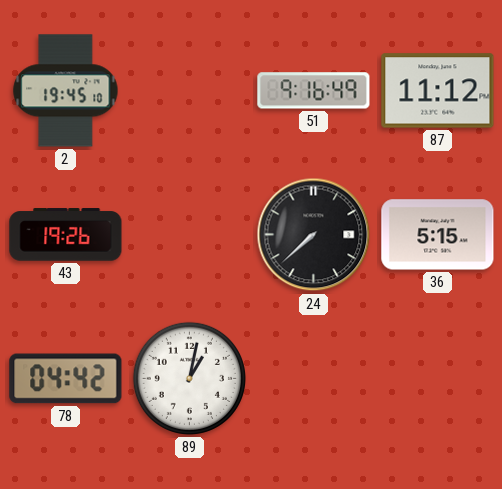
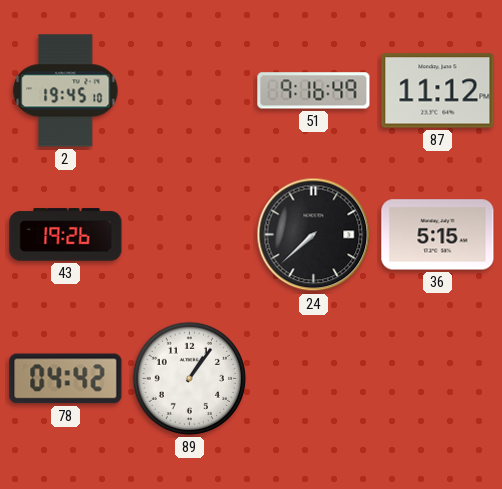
89: 1:02 -> 1:06
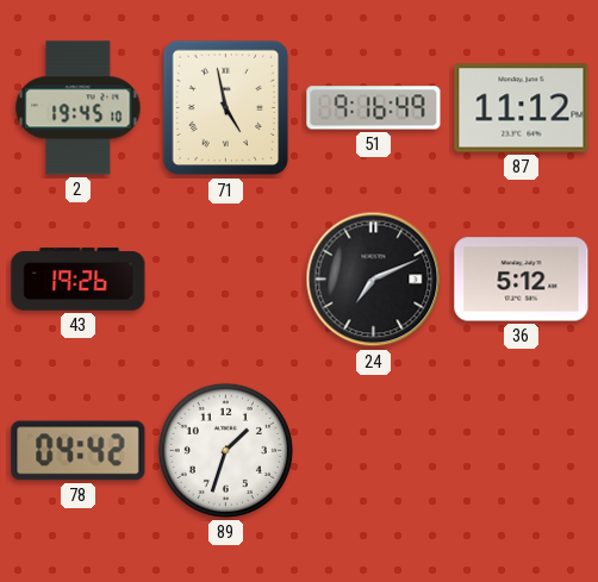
71: none -> 4:58
24: 7:38 -> 7:11
36: 5:15 -> 5:12
89: 1:06 -> 1:33
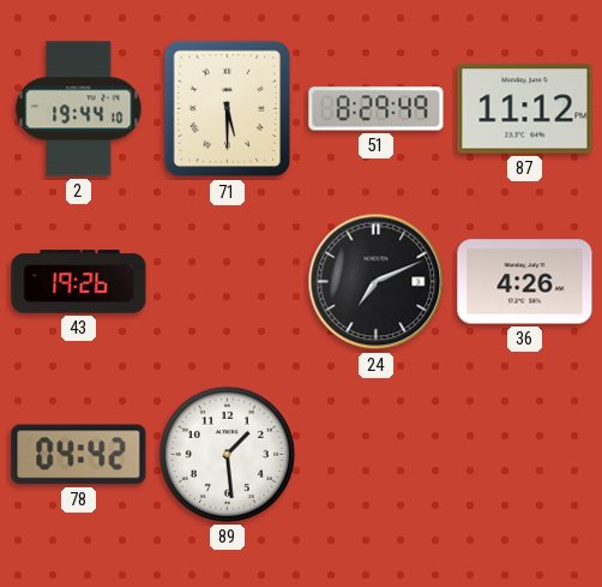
2: 19:45 -> 19:44
71: 4:58 -> 5:30
51: 9:16 -> 8:29
36: 5:12 -> 4:26
89: 1:33 -> 1:29
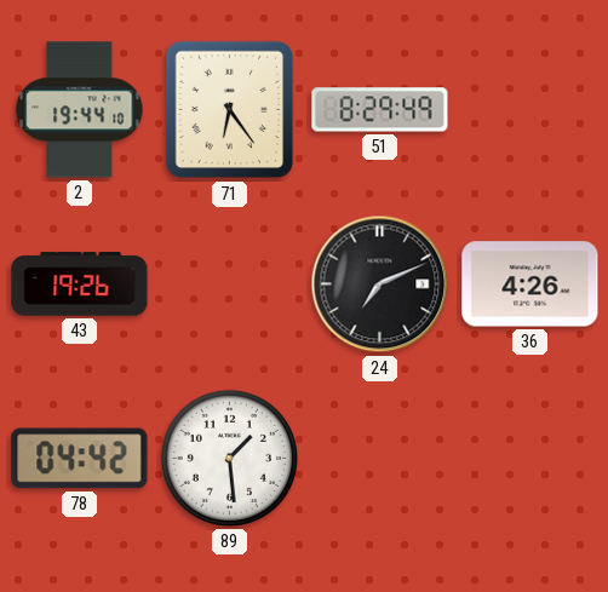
71: 5:30 -> 6:24
87: 11:12 -> none
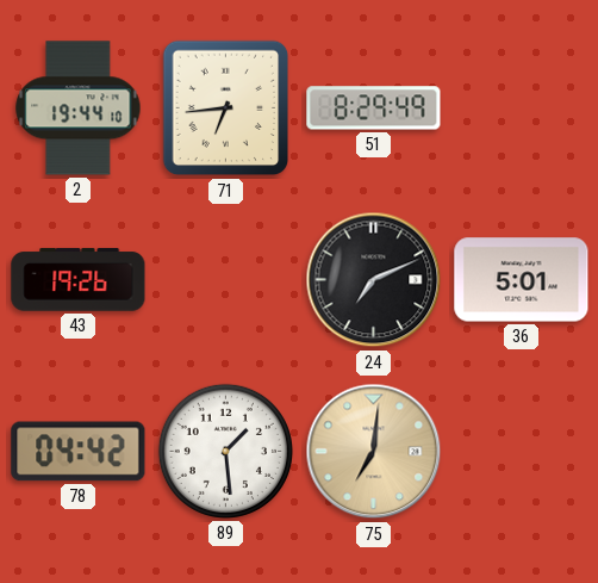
71: 6:24 -> 6:44
36: 4:26 -> 5:01
75: none -> 7:01
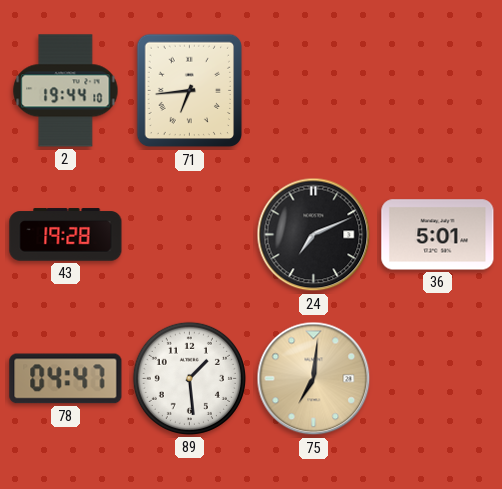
51: 8:29 -> none
43: 19:26 -> 19:28
78: 04:42 -> 04:47
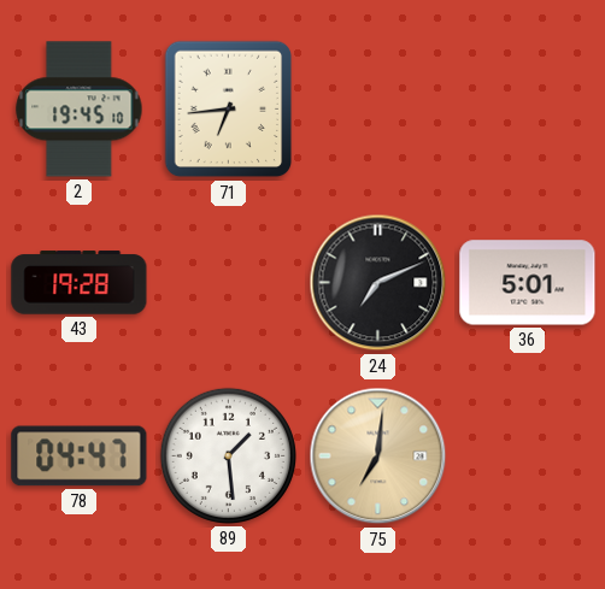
2: 19:44 -> 19:45
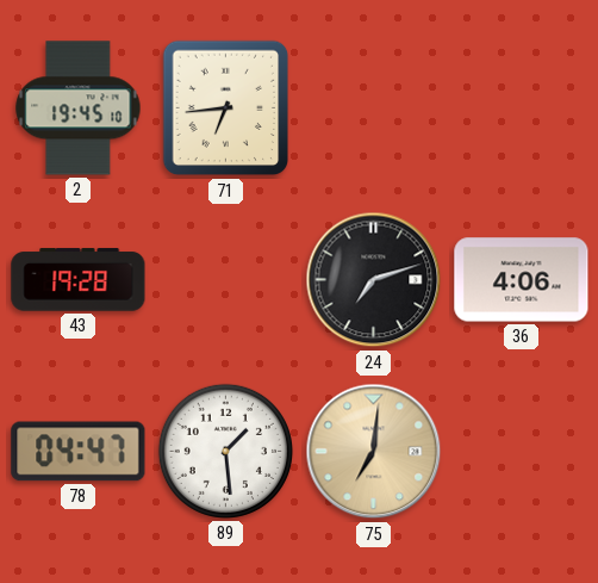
24: 7:11 -> 7:12
36: 5:01 -> 4:06
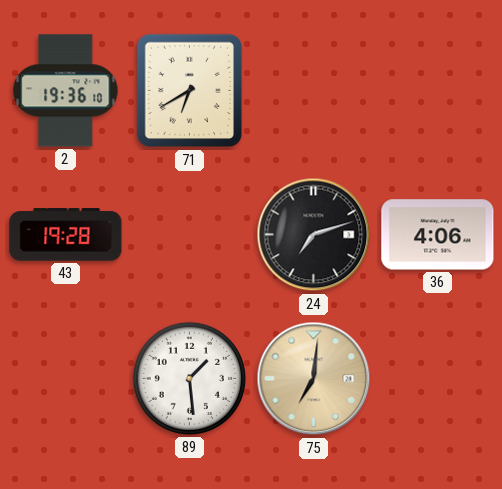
2: 19:45 -> 19:36
71: 6:44 -> 6:40
78: 04:47 -> none
